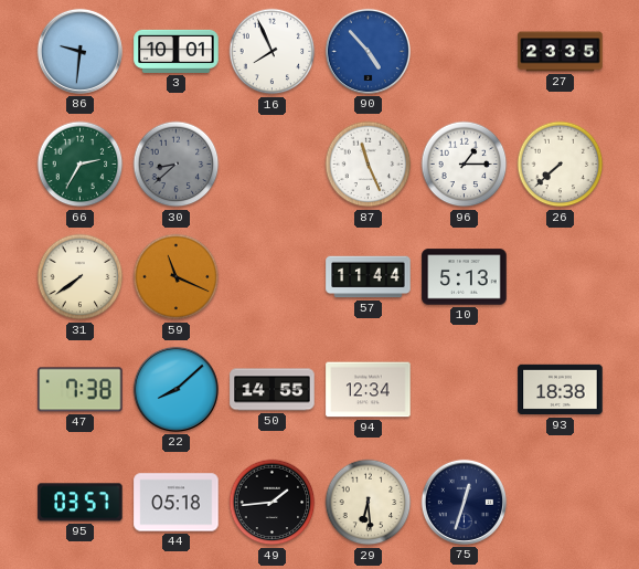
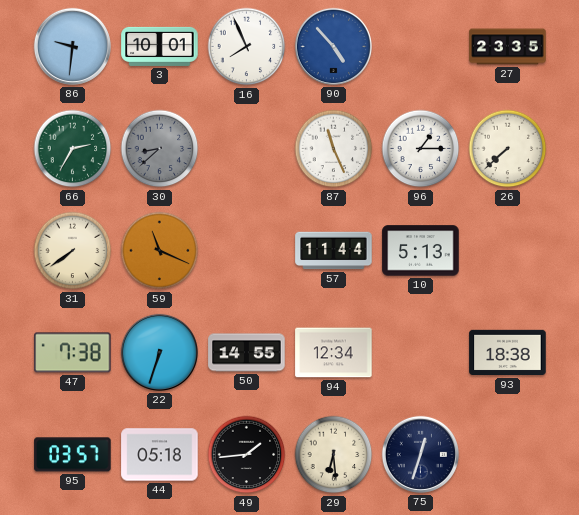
22: 8:08 -> 6:33
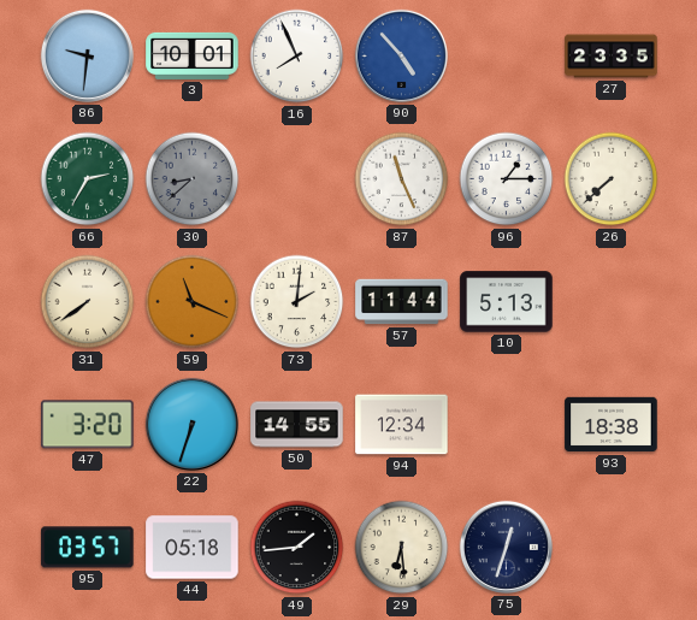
73: none -> 2:01
47: 7:38 -> 3:20
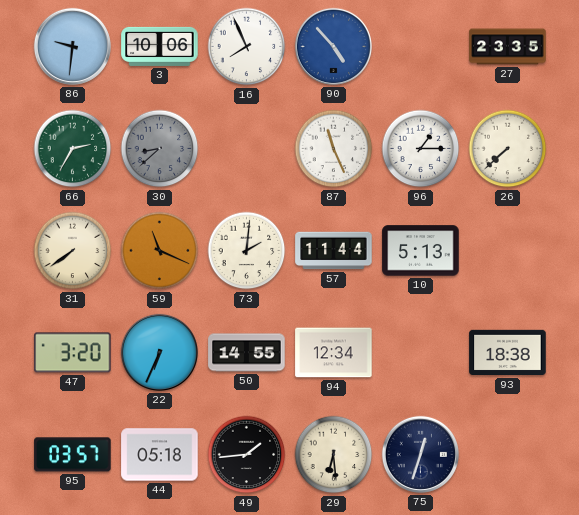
3: 10:01 -> 10:06
22: 6:33 -> 6:34
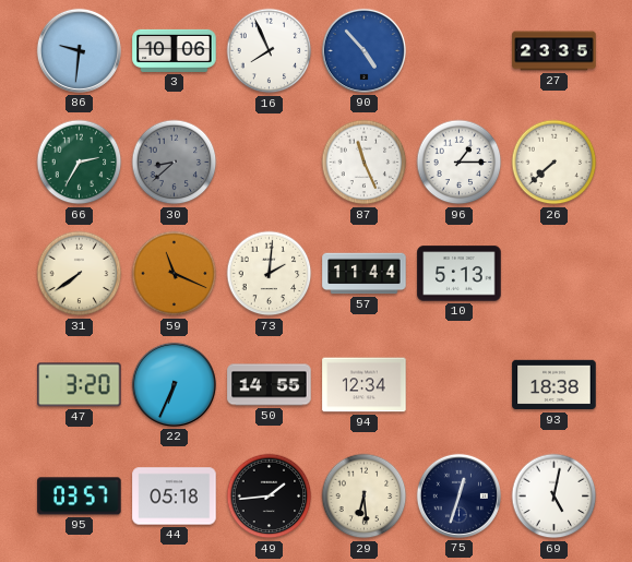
69: none -> 5:02
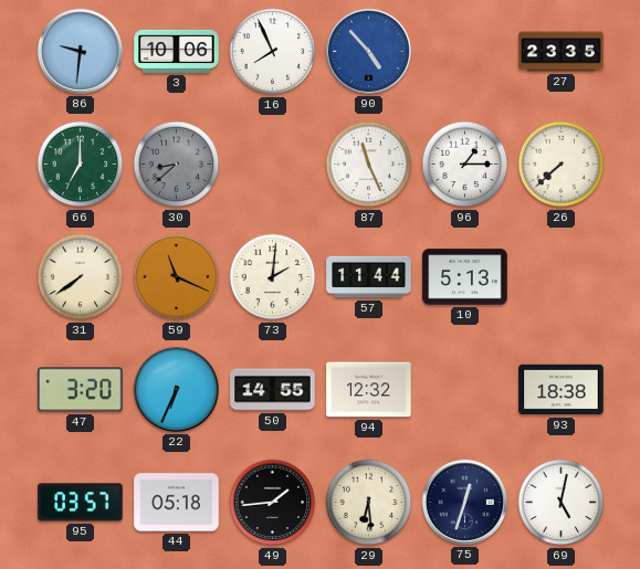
66: 2:35 -> 7:00
94: 12:34 -> 12:32
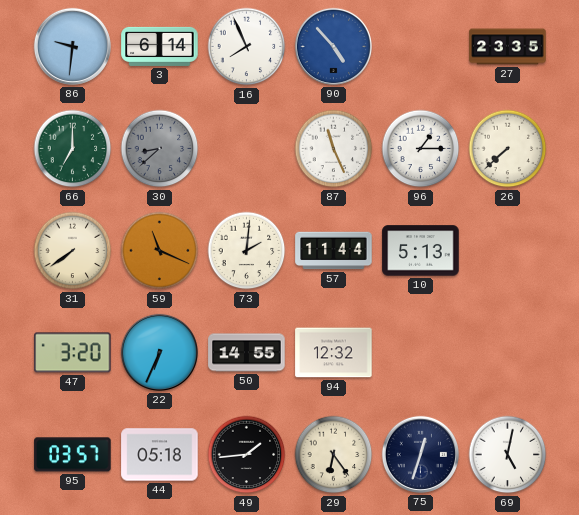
3: 10:06 -> 6:14
93: 18:38 -> none
29: 6:29 -> 6:24
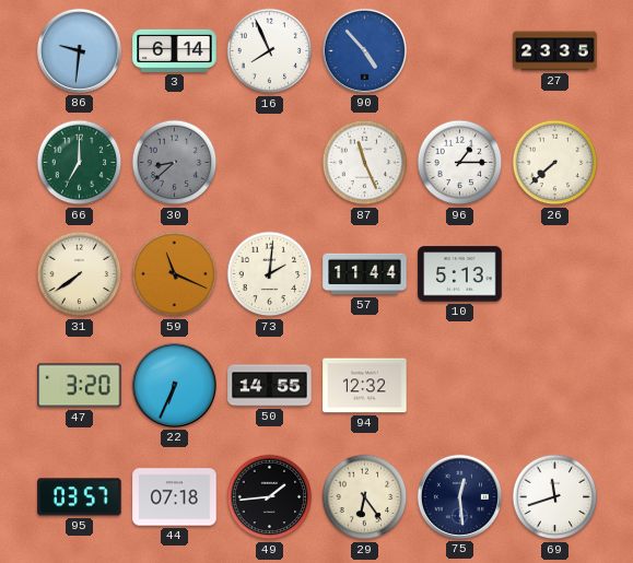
44: 05:18 -> 07:18
75: 12:33 -> 12:29
69: 5:02 -> 11:42
